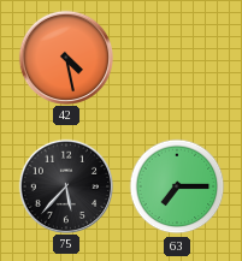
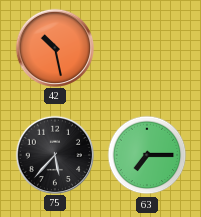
42: 4:28 -> 10:28
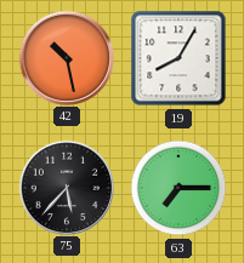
19: none -> 8:05
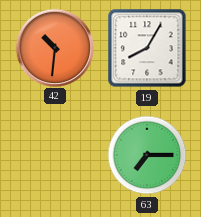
42: 10:28 -> 10:31
75: 5:37 -> none
